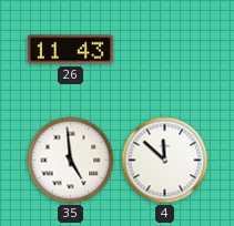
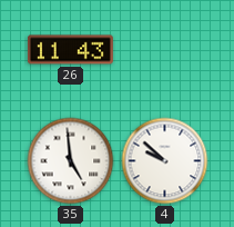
4: 11:52 -> 9:52
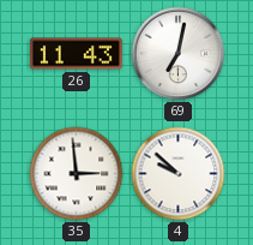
69: none -> 7:02
35: 4:59 -> 2:59
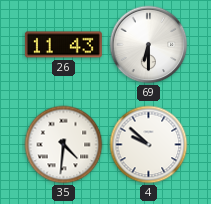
69: 7:02 -> 6:30
35: 2:59 -> 4:31
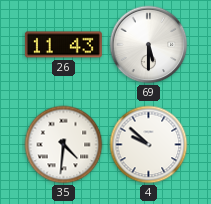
69: 6:30 -> 5:30
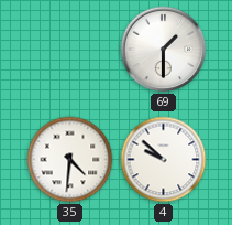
26: 11:43 -> none
69: 5:30 -> 1:30
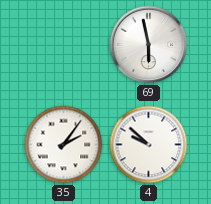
69: 1:30 -> 5:58
35: 4:31 -> 2:06
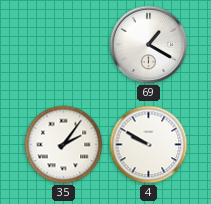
69: 5:58 -> 1:20
4: 9:52 -> 9:50
